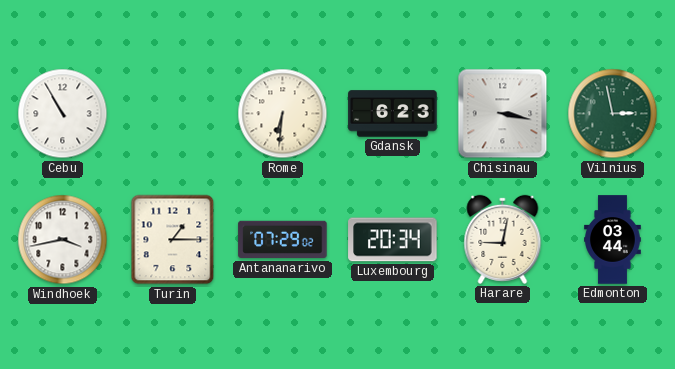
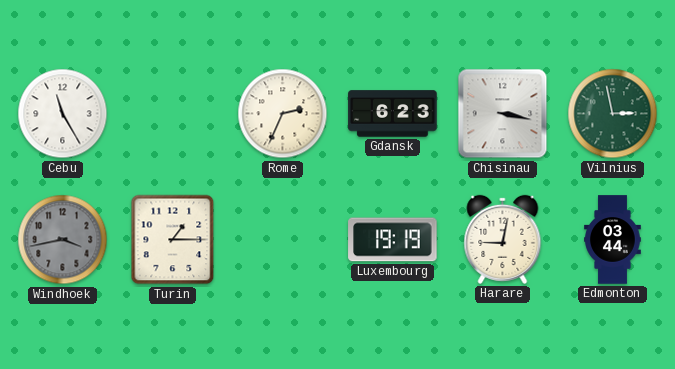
Cebu: 10:55 -> 11:25
Rome: 6:31 -> 2:34
Windhoek dial: white -> grey
Antananarivo: 07:29 -> none
Luxembourg: 20:34 -> 19:19
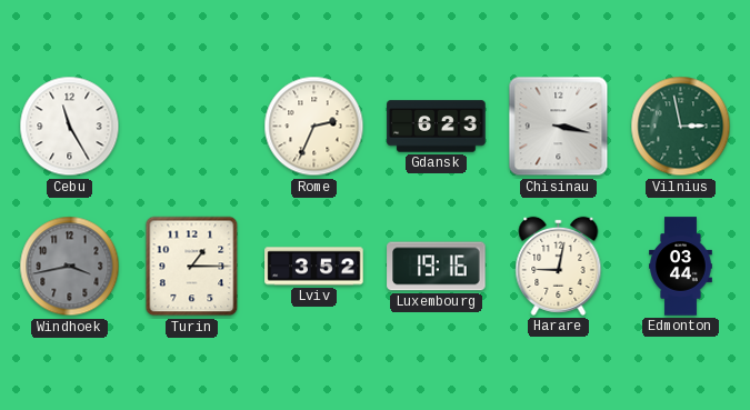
Lviv: none -> 3:52
Luxembourg: 19:19 -> 19:16
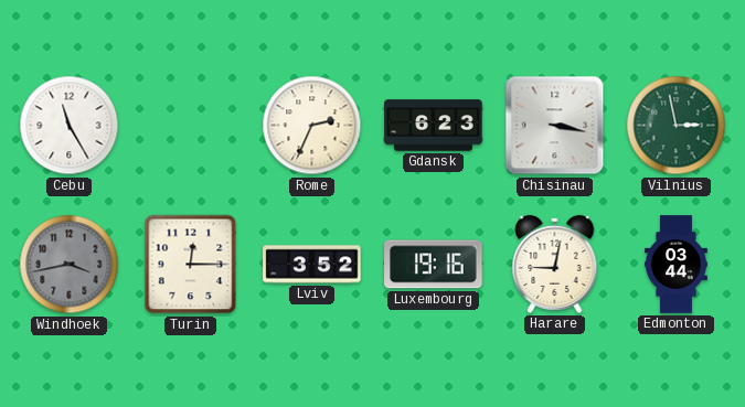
Turin: 1:15 -> 12:15
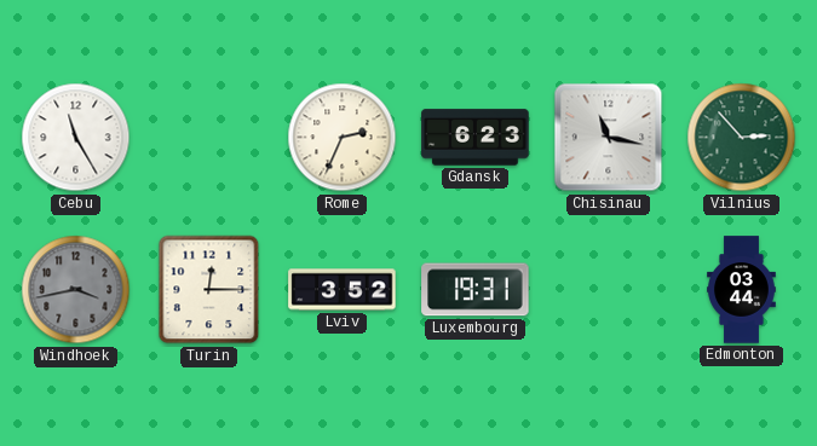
Chisinau: 3:17 -> 11:17
Vilnius: 2:58 -> 2:53
Luxembourg: 19:16 -> 19:31
Harare: 9:02 -> none
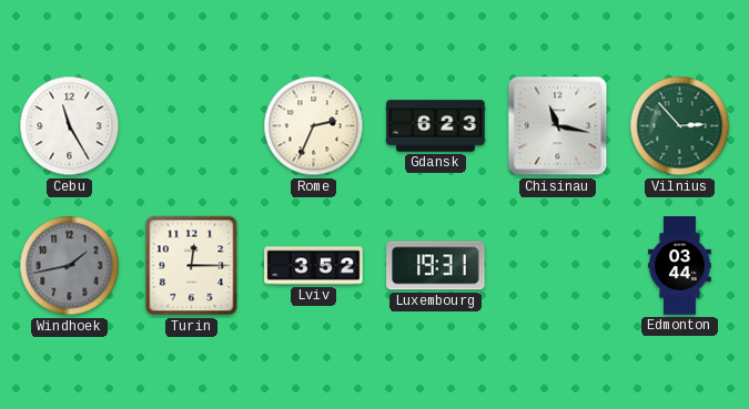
Windhoek: 3:43 -> 1:43
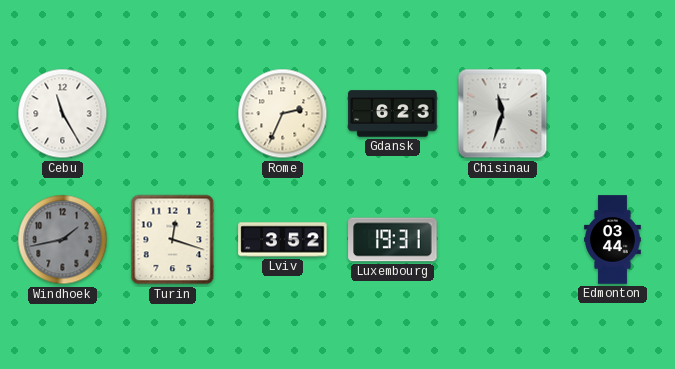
Chisinau: 11:17 -> 11:33
Vilnius: 2:53 -> none
Turin: 12:15 -> 12:18
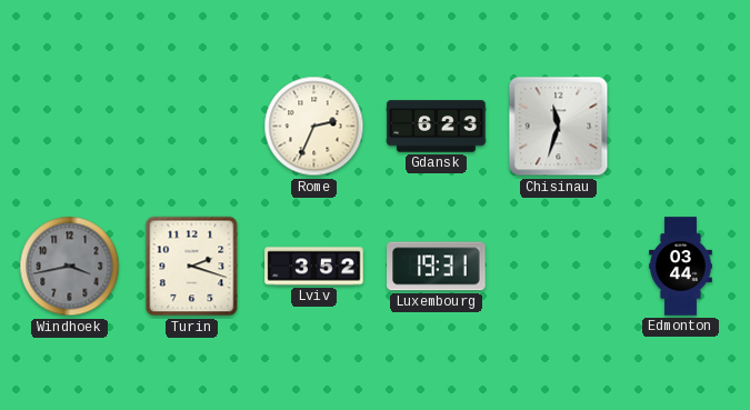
Cebu: 11:25 -> none
Windhoek: 1:43 -> 3:43
Turin: 12:18 -> 2:18
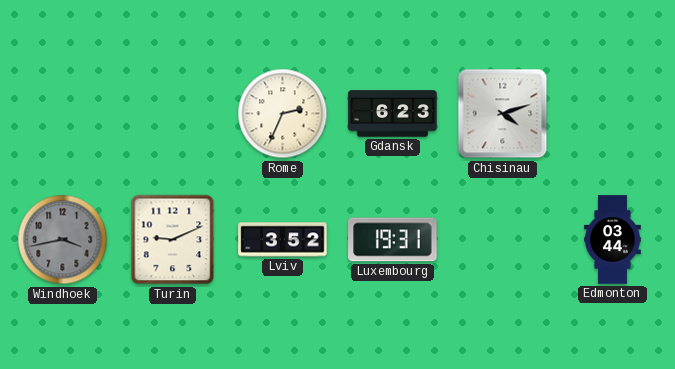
Chisinau: 11:33 -> 4:12
Turin: 2:18 -> 9:11
